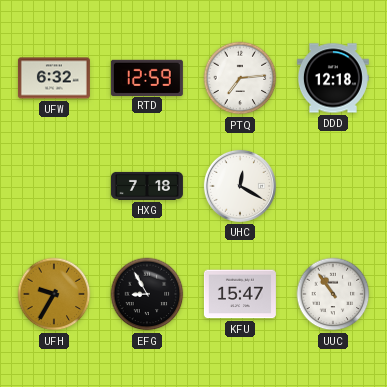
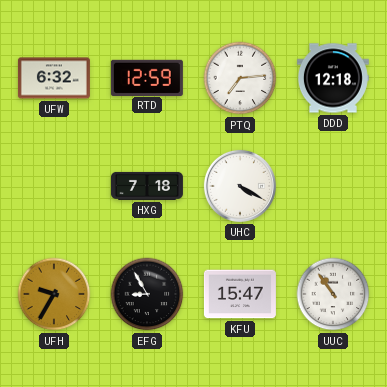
UHC: 12:20 -> 4:20
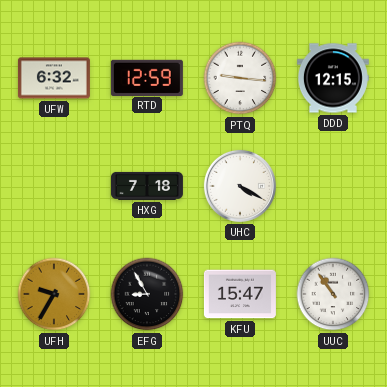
PTQ: 7:14 -> 9:16
DDD: 12:18 -> 12:15
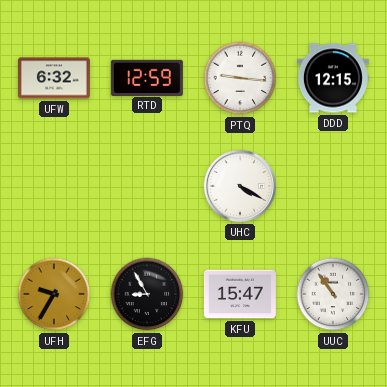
HXG: 7:18 -> none
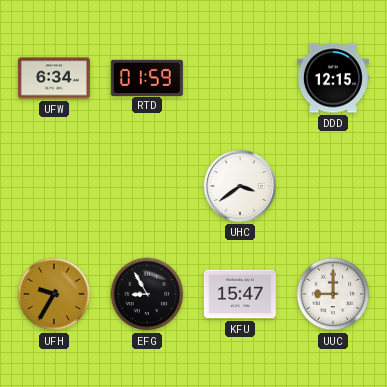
UFW: 6:32 -> 6:34
RTD: 12:59 -> 01:59
PTQ: 9:16 -> none
UHC: 4:20 -> 3:39
UUC: 10:54 -> 9:00
